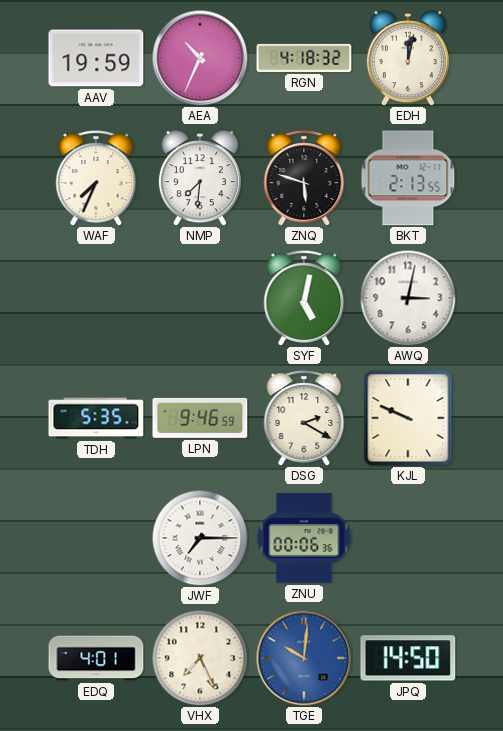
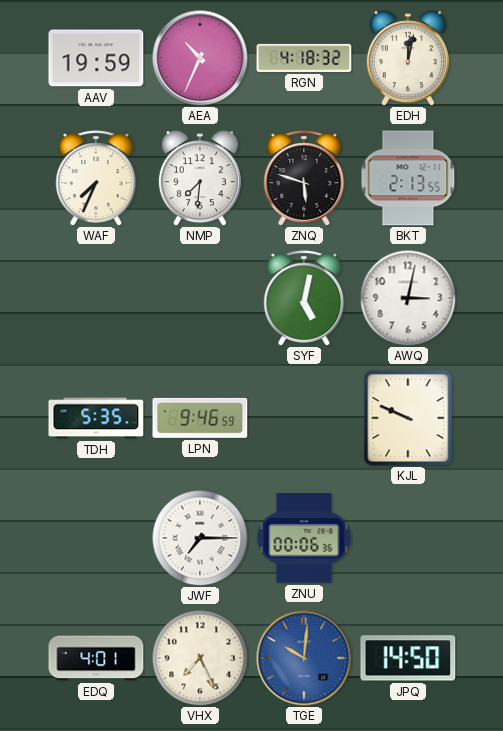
DSG: 2:20 -> none
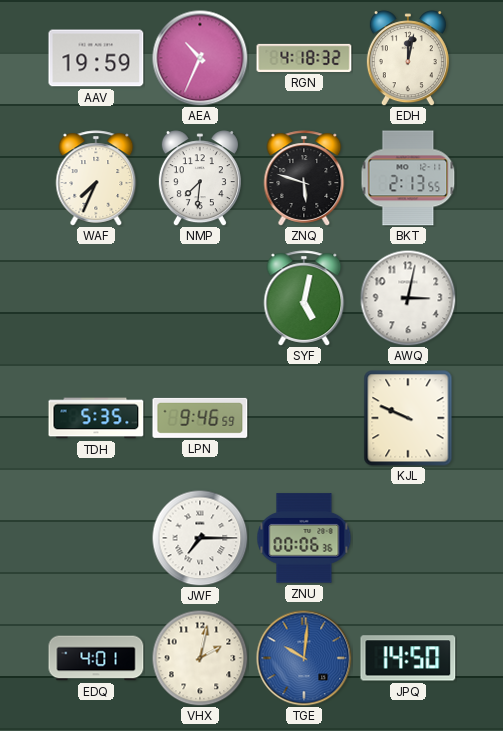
VHX: 7:26 -> 2:02
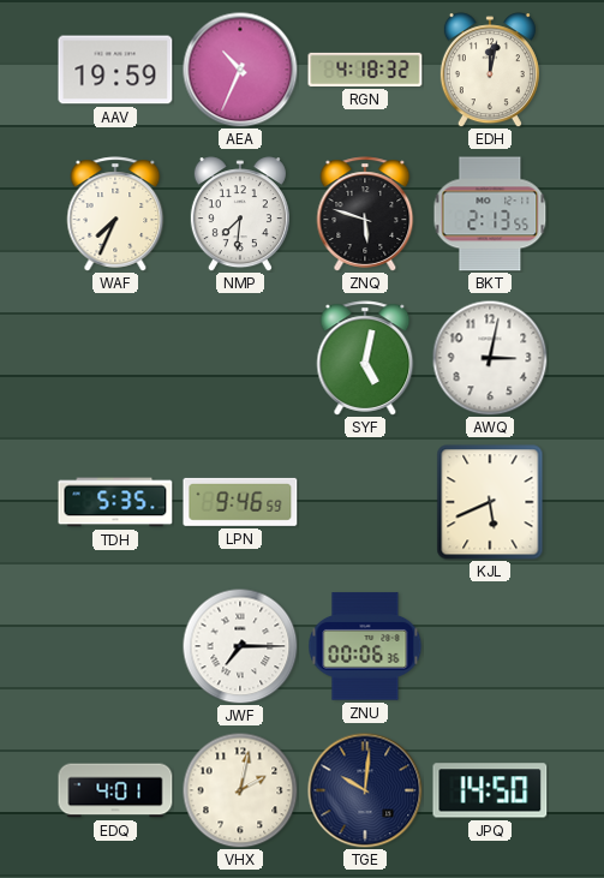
KJL: 9:49 -> 5:41
TGE dial: blue -> navy
